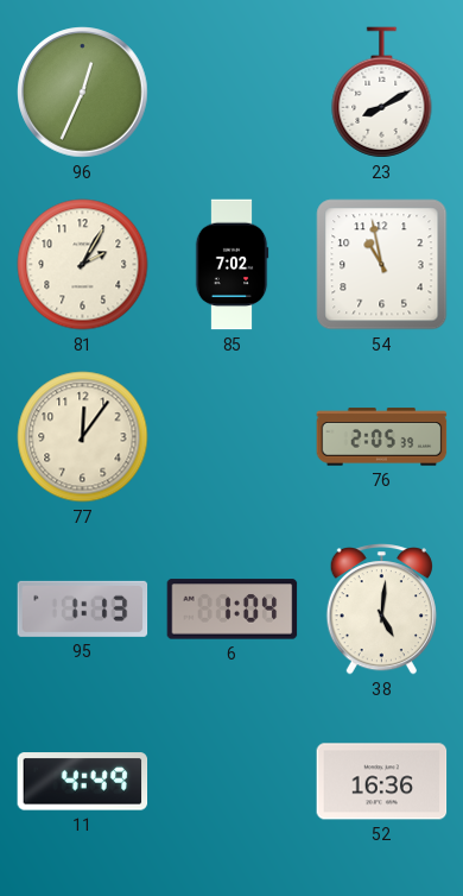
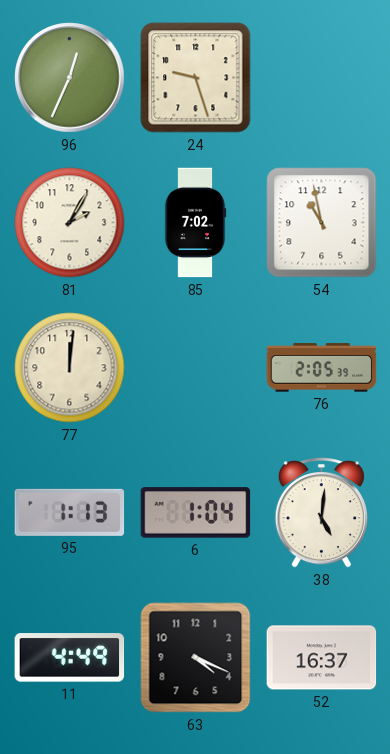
24: none -> 9:27
23: 8:10 -> none
77: 12:06 -> 12:01
63: none -> 4:19
52: 16:36 -> 16:37
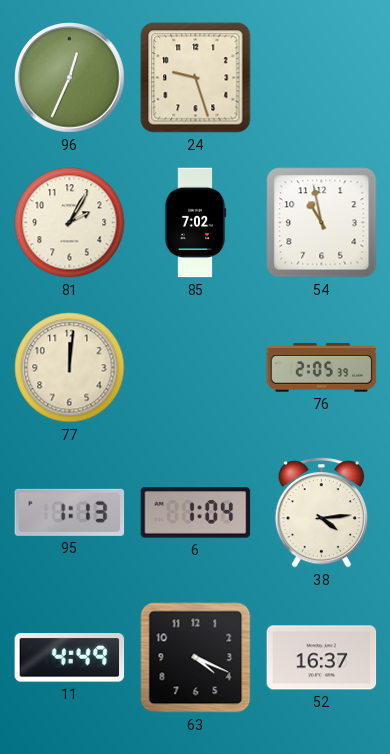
38: 5:01 -> 4:14
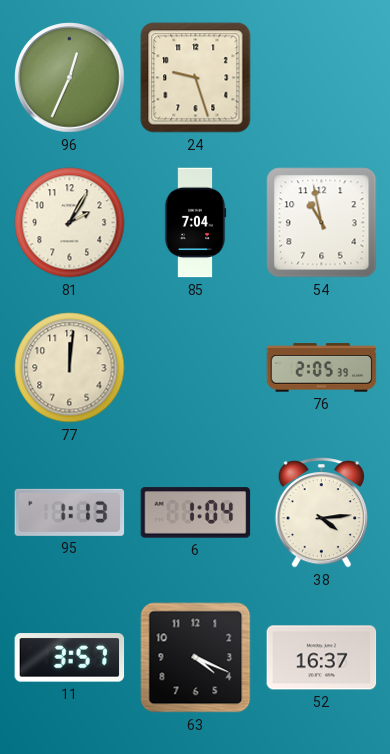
85: 7:02 -> 7:04
11: 4:49 -> 3:57
